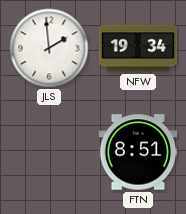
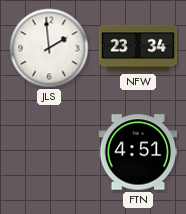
NFW: 19:34 -> 23:34
FTN: 8:51 -> 4:51
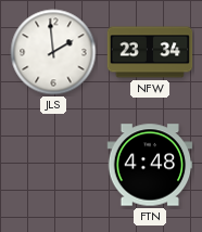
FTN: 4:51 -> 4:48
